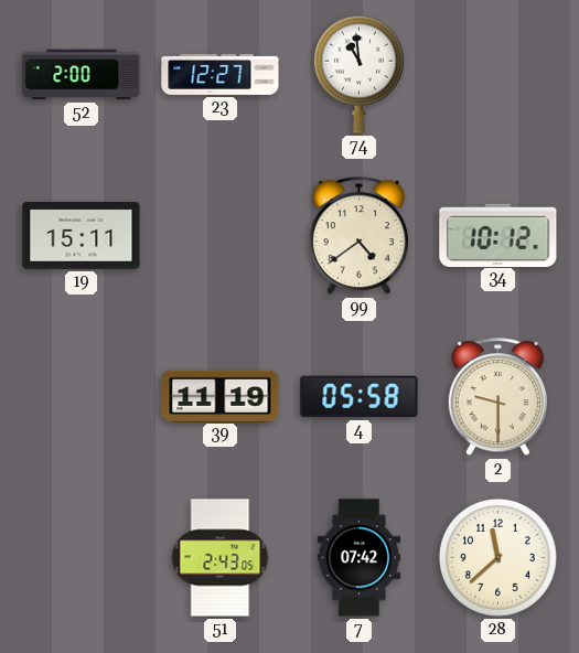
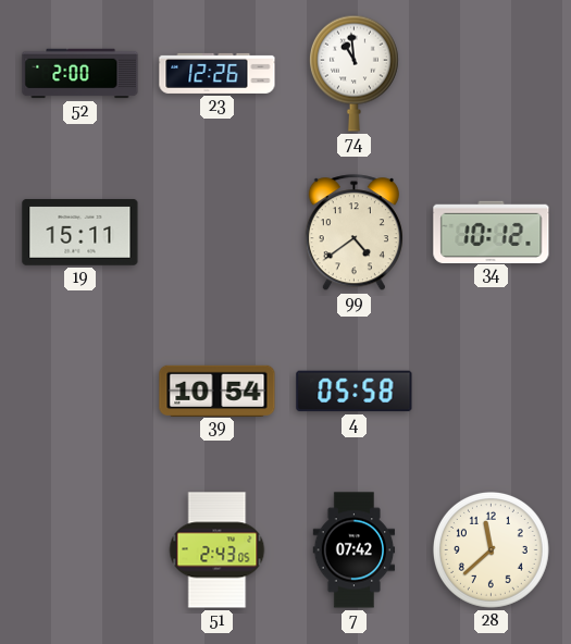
23: 12:27 -> 12:26
39: 11:19 -> 10:54
2: 9:30 -> none
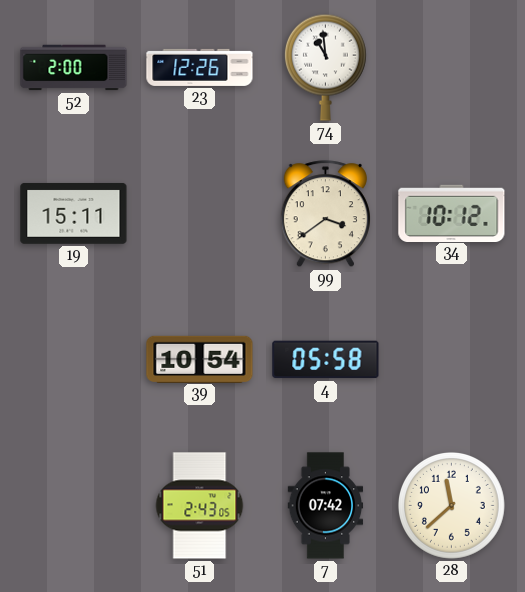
99: 4:39 -> 3:39
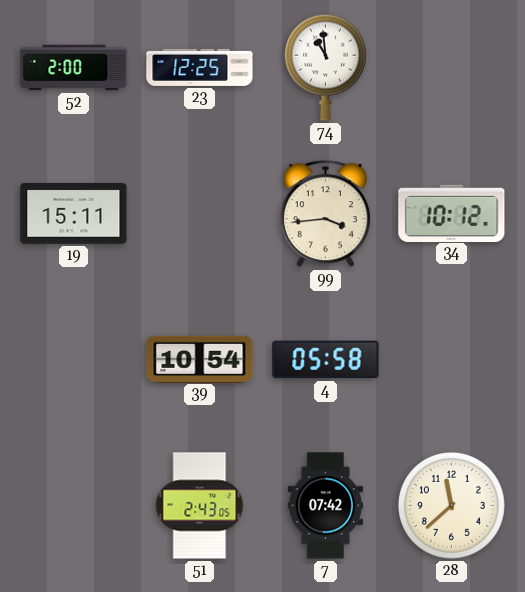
23: 12:26 -> 12:25
99: 3:39 -> 3:44
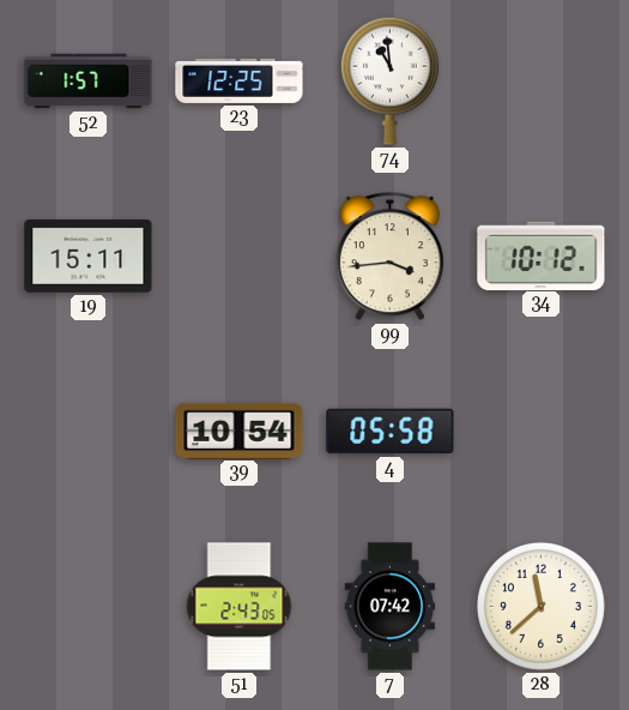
52: 2:00 -> 1:57
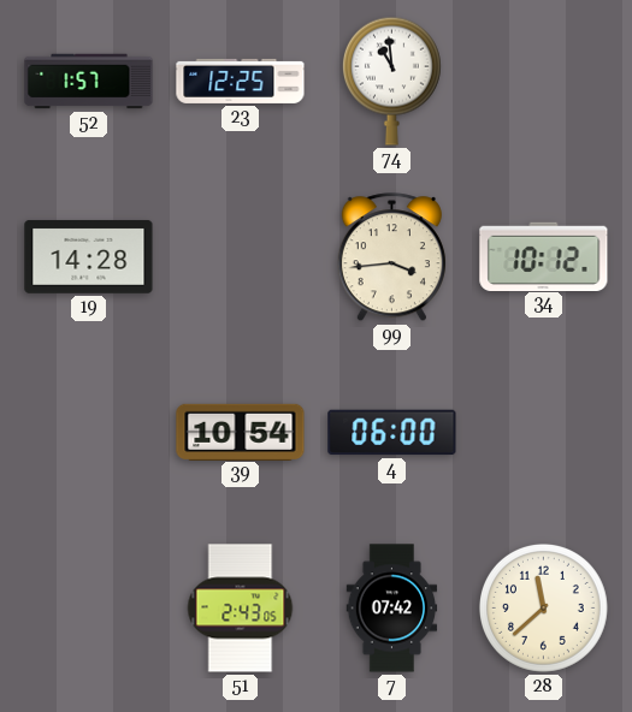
19: 15:11 -> 14:28
4: 05:58 -> 06:00
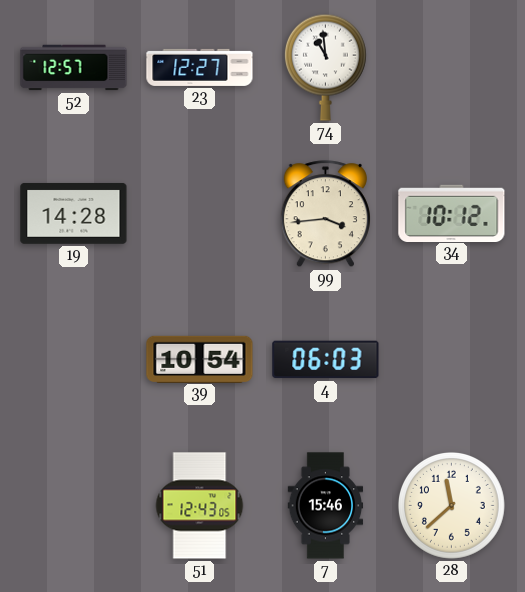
52: 1:57 -> 12:57
23: 12:25 -> 12:27
4: 06:00 -> 06:03
51: 2:43 -> 12:43
7: 07:42 -> 15:46
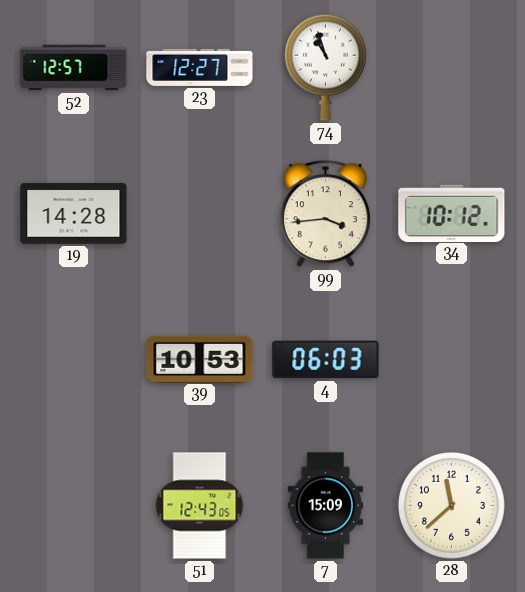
74: 10:59 -> 10:57
39: 10:54 -> 10:53
7: 15:46 -> 15:09
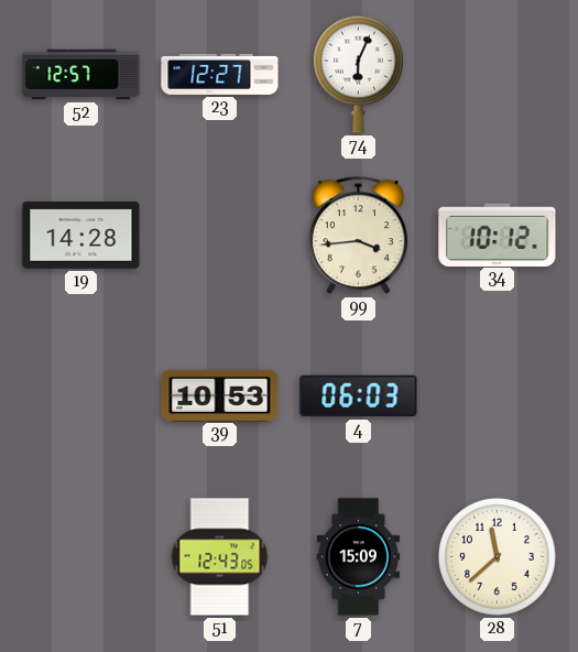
74: 10:57 -> 6:04
